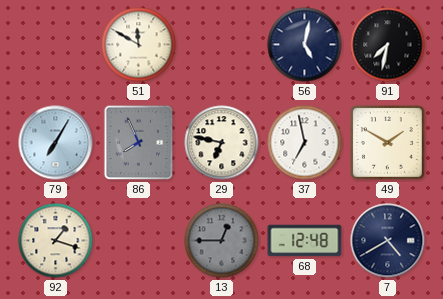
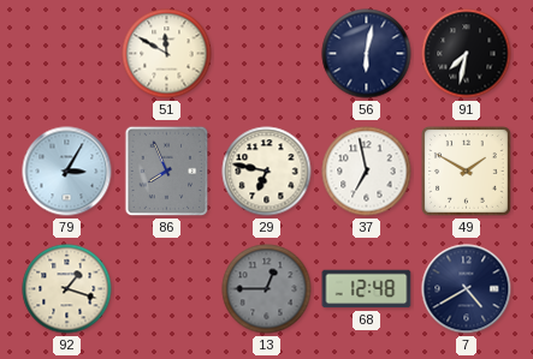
56: 5:02 -> 6:02
79: 7:05 -> 3:05
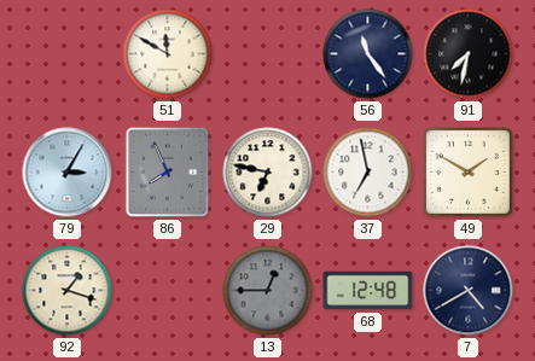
56: 6:02 -> 11:24
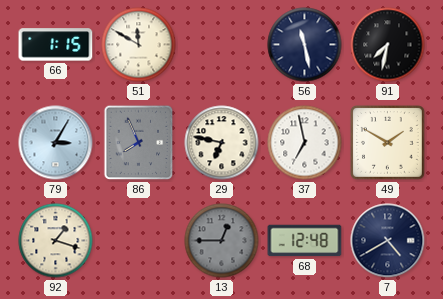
66: none -> 1:15
56: 11:24 -> 11:28
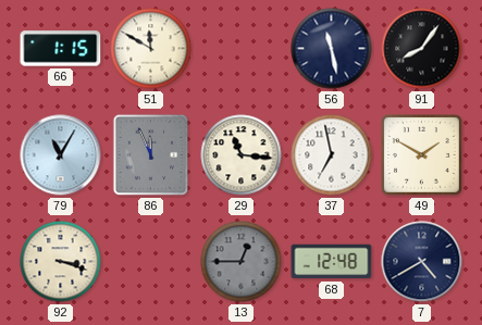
91: 7:32 -> 8:06
79: 3:05 -> 11:05
86: 7:56 -> 11:56
29: 6:47 -> 11:16
92: 1:18 -> 3:18
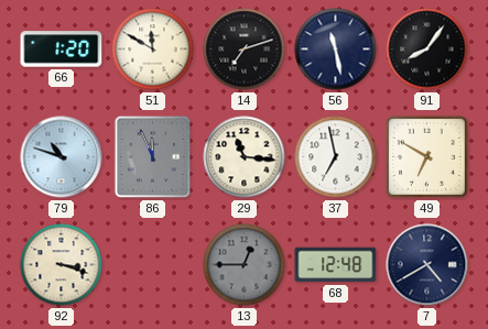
66: 1:15 -> 1:20
14: none -> 7:12
79: 11:05 -> 10:48
49: 1:50 -> 6:50
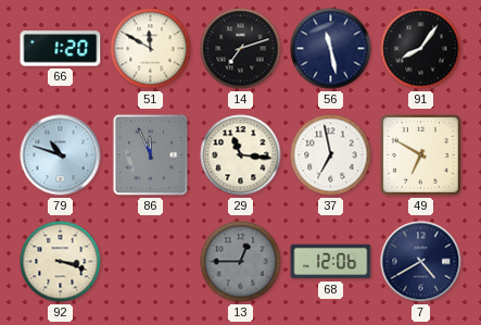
68: 12:48 -> 12:06
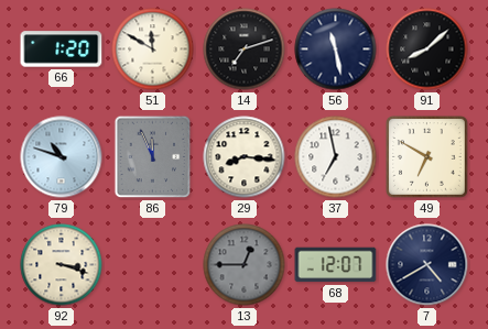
91: 8:06 -> 8:08
29: 11:16 -> 8:16
68: 12:06 -> 12:07
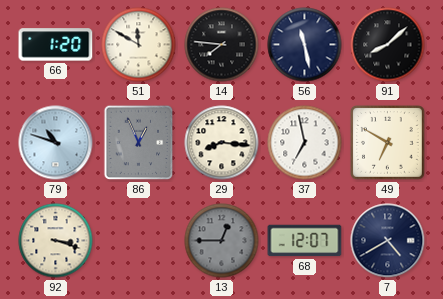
14: 7:12 -> 7:46
86: 11:56 -> 12:56
